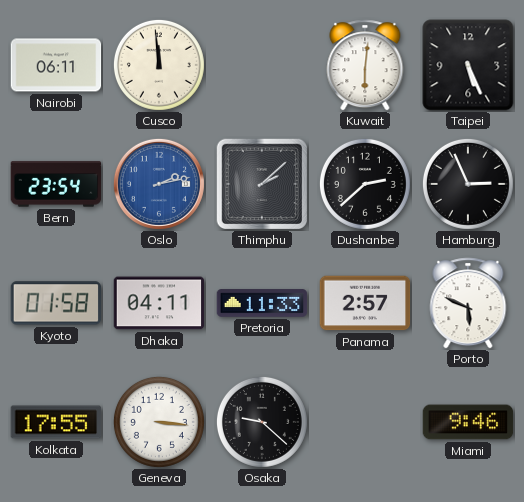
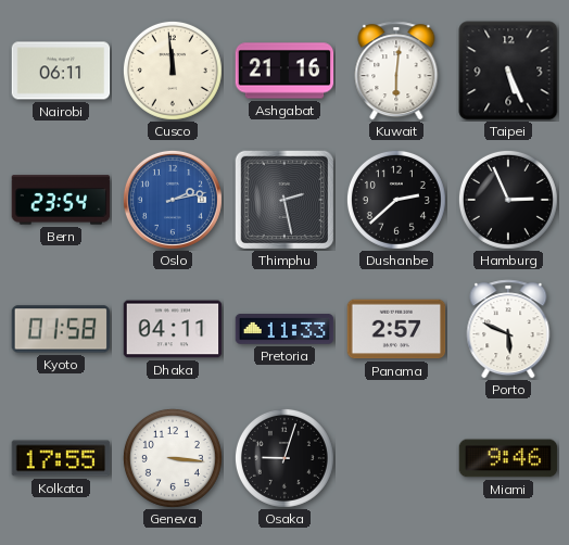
Ashgabat: none -> 21:16
Thimphu: 2:08 -> 2:28
Osaka: 9:22 -> 9:03
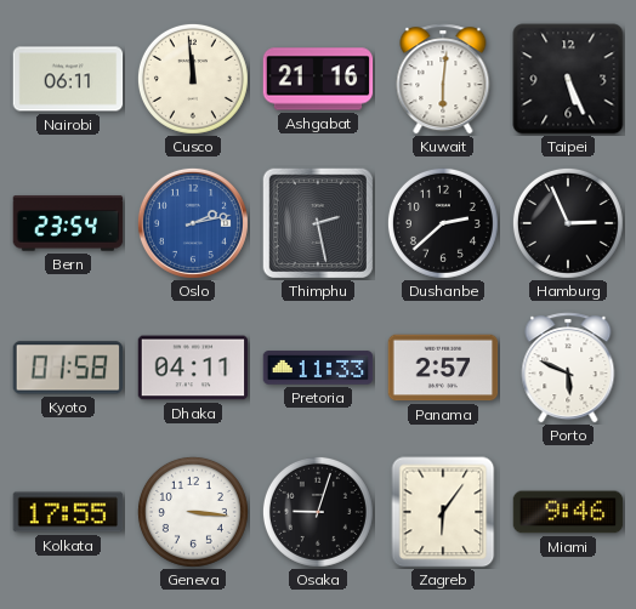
Zagreb: none -> 6:06
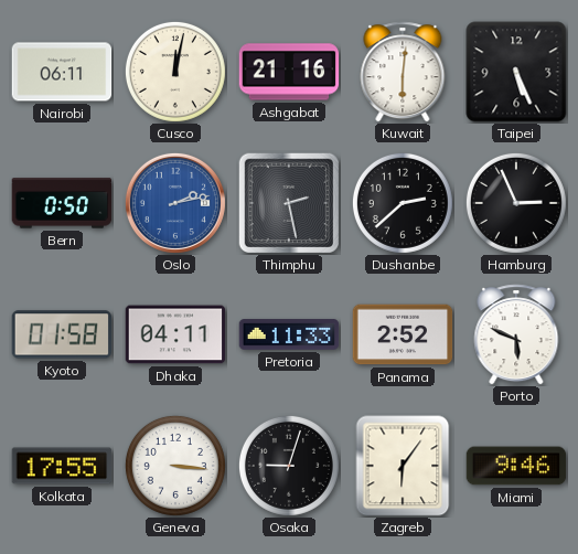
Cusco: 11:59 -> 12:02
Bern: 23:54 -> 0:50
Panama: 2:57 -> 2:52
